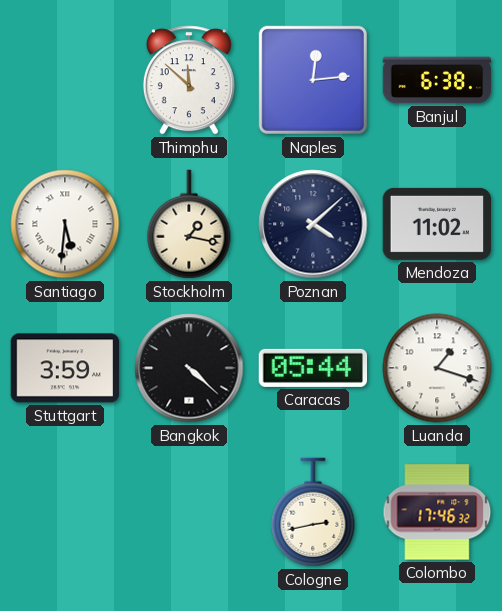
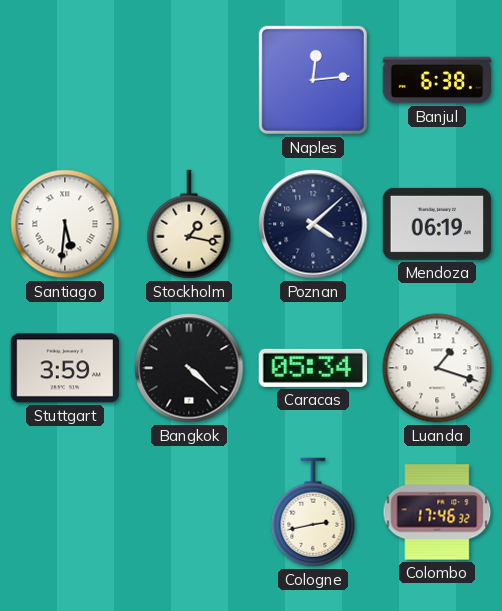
Thimphu: 11:52 -> none
Mendoza: 11:02 -> 06:19
Caracas: 05:44 -> 05:34
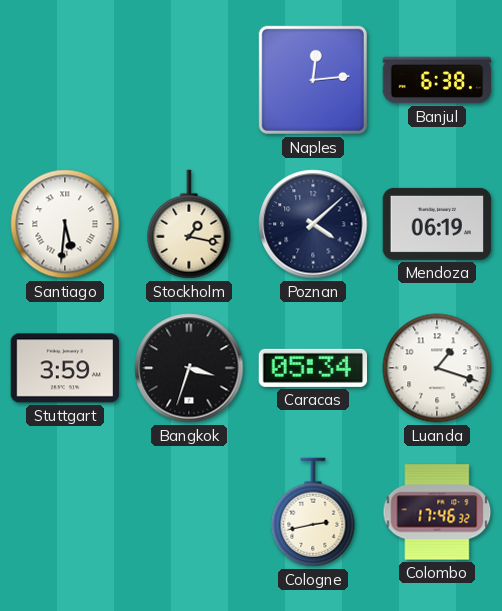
Bangkok: 4:22 -> 3:33
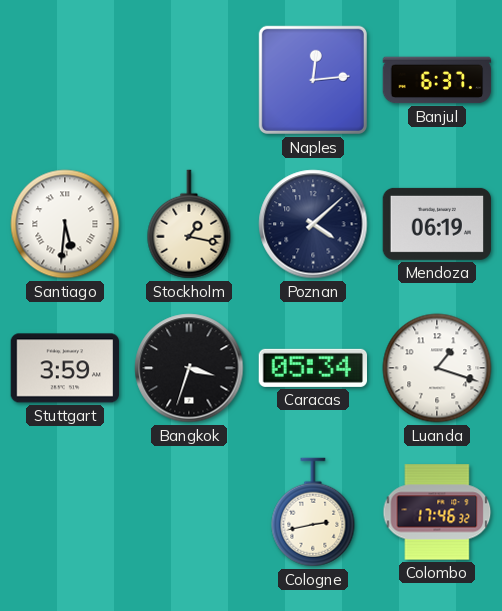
Banjul: 6:38 -> 6:37
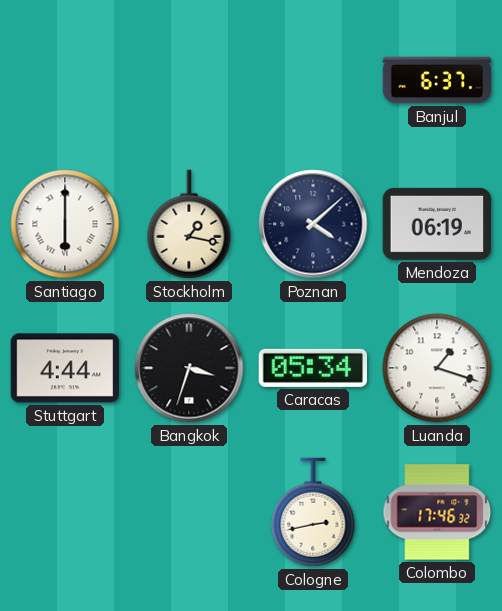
Naples: 12:14 -> none
Santiago: 5:31 -> 6:00
Stuttgart: 3:59 -> 4:44
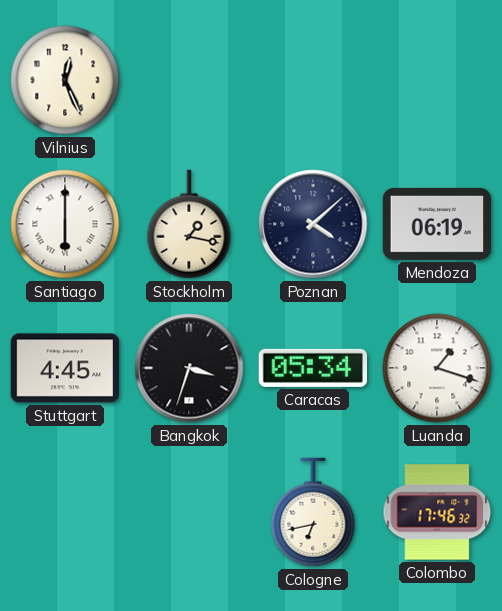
Vilnius: none -> 12:26
Banjul: 6:37 -> none
Stuttgart: 4:44 -> 4:45
Cologne: 2:43 -> 6:43
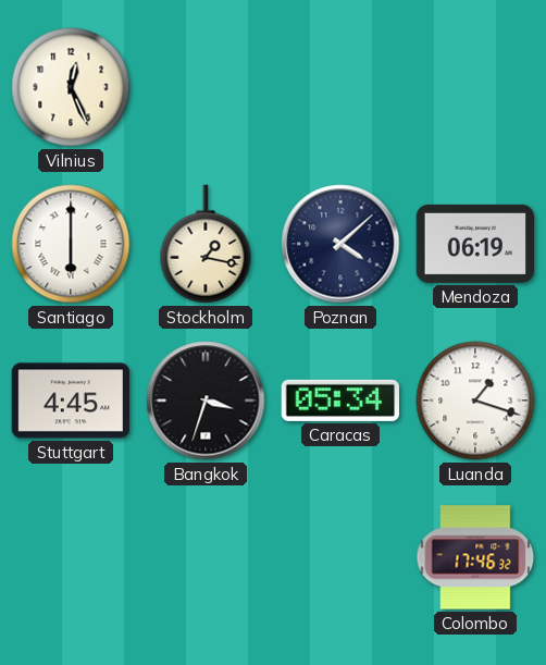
Cologne: 6:43 -> none
